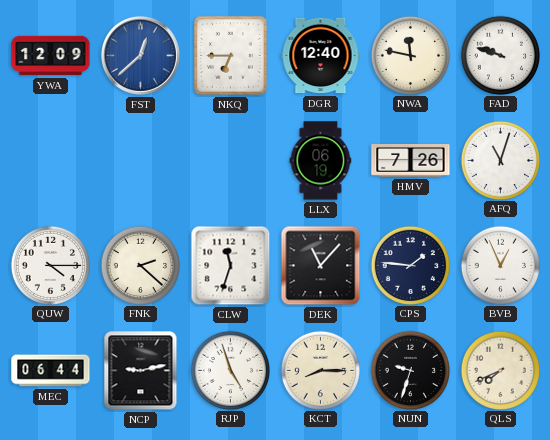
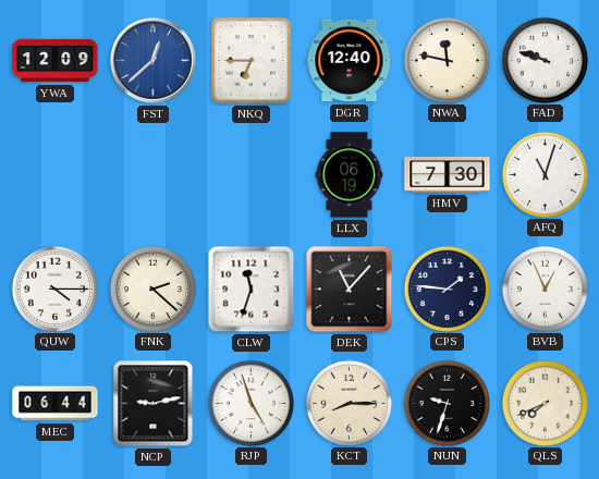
HMV: 7:26 -> 7:30
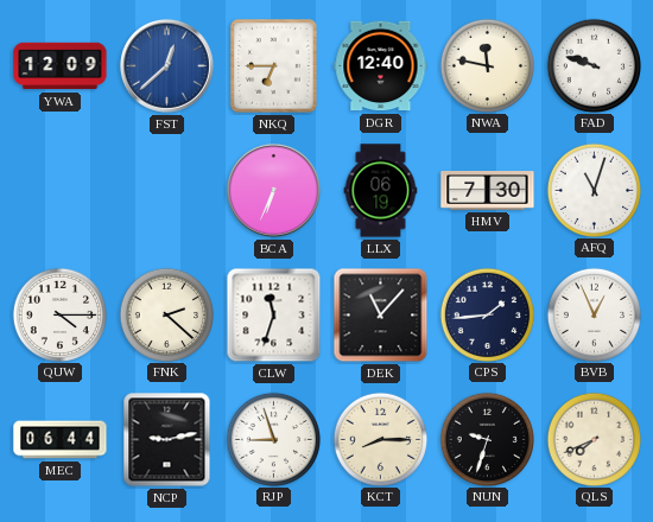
BCA: none -> 6:34
CPS: 1:46 -> 1:44
RJP: 4:57 -> 8:57
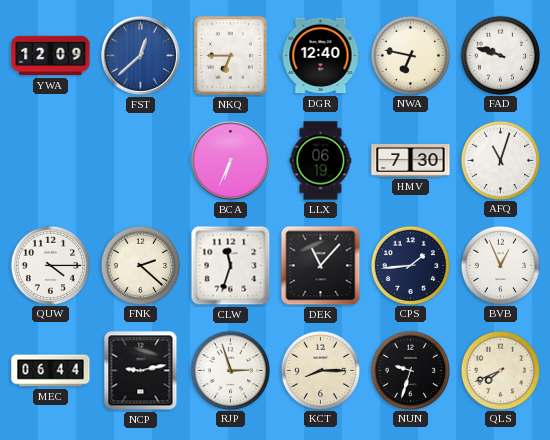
NWA: 11:47 -> 6:47
RJP: 8:57 -> 2:57
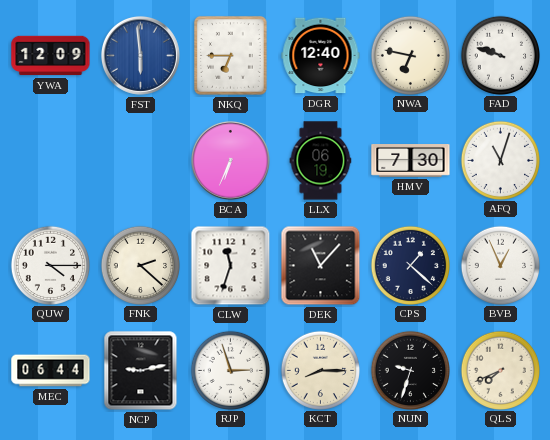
FST: 12:38 -> 5:59
CPS: 1:44 -> 1:22
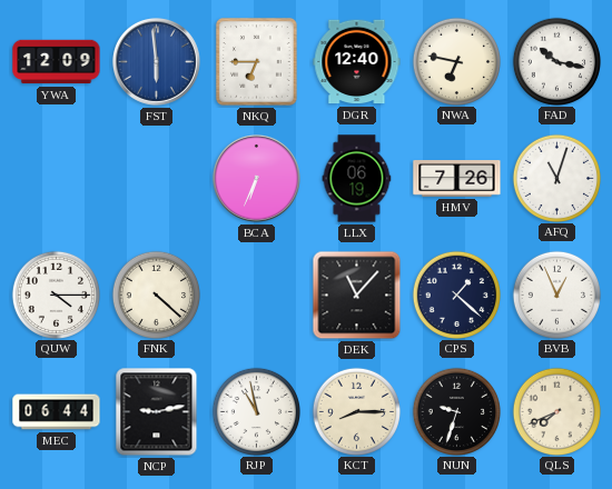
FAD: 9:48 -> 10:17
HMV: 7:30 -> 7:26
FNK: 2:22 -> 4:22
CLW: 11:33 -> none
RJP: 2:57 -> 10:58
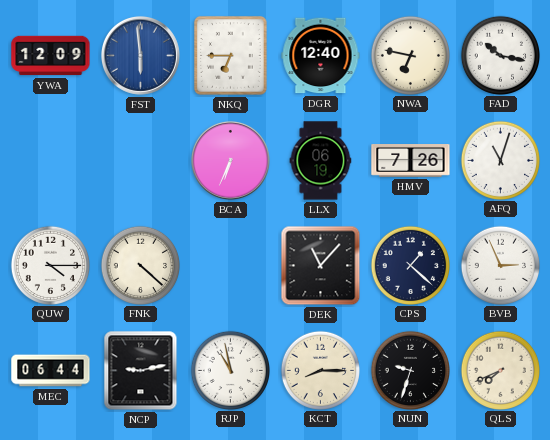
BVB: 12:56 -> 2:56
